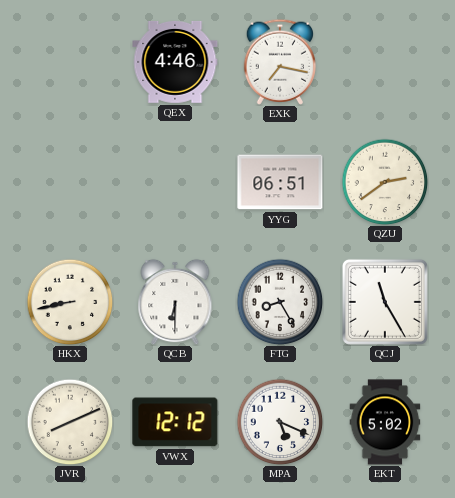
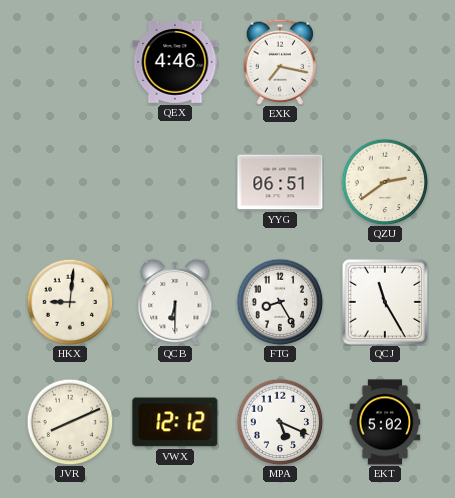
HKX: 8:43 -> 9:01
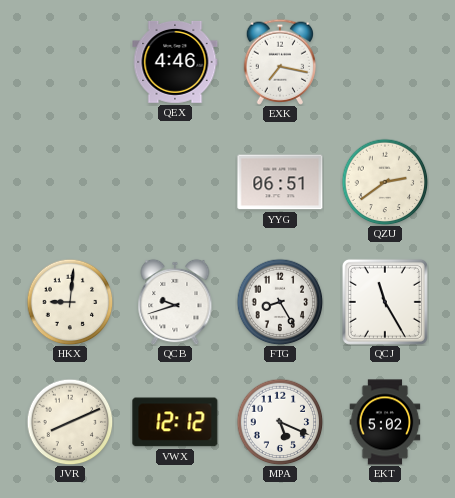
QCB: 6:30 -> 9:42
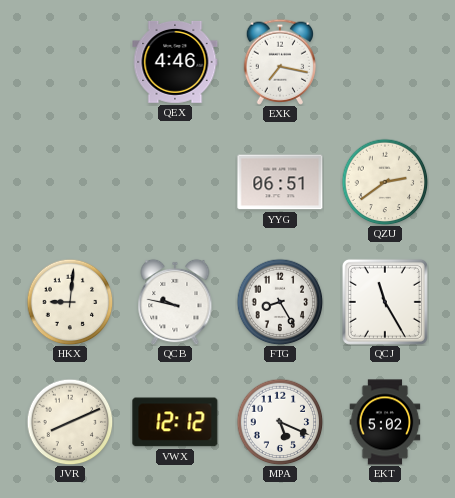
QCB: 9:42 -> 9:47
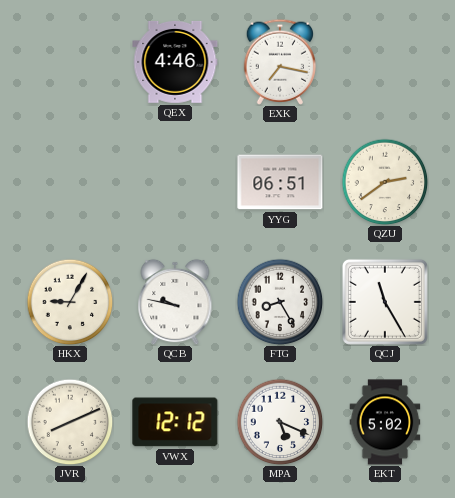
HKX: 9:01 -> 9:05
